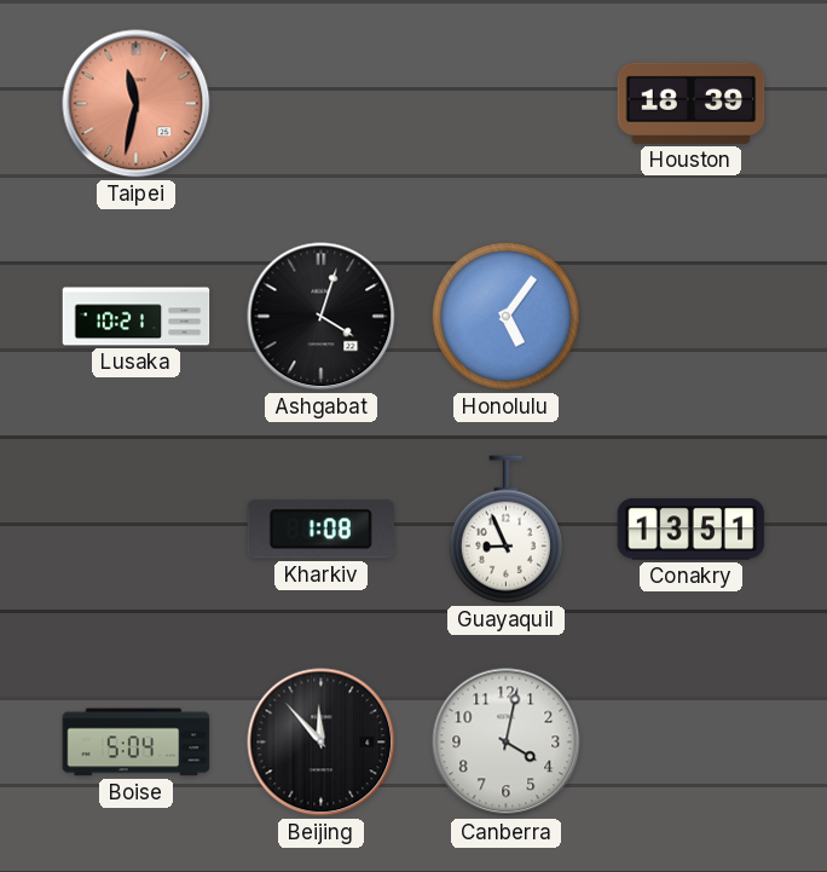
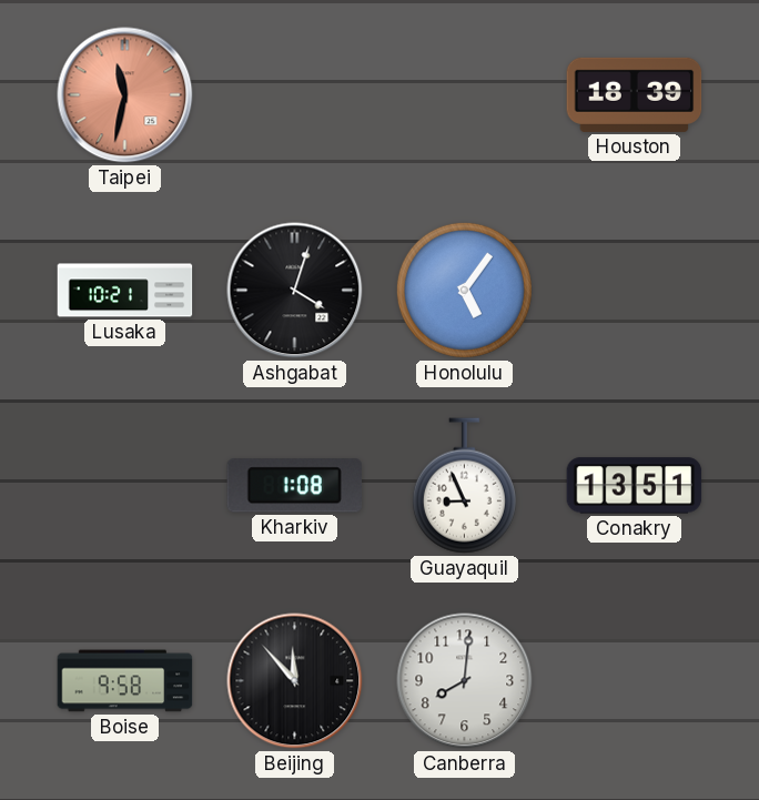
Boise: 5:04 -> 9:58
Canberra: 4:02 -> 8:01
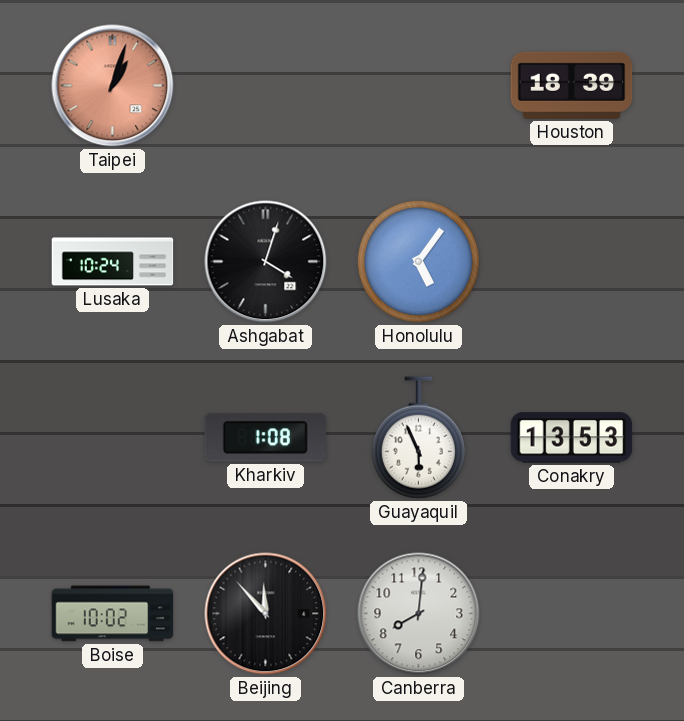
Taipei: 11:32 -> 1:03
Lusaka: 10:21 -> 10:24
Guayaquil: 8:56 -> 5:56
Conakry: 13:51 -> 13:53
Boise: 9:58 -> 10:02
